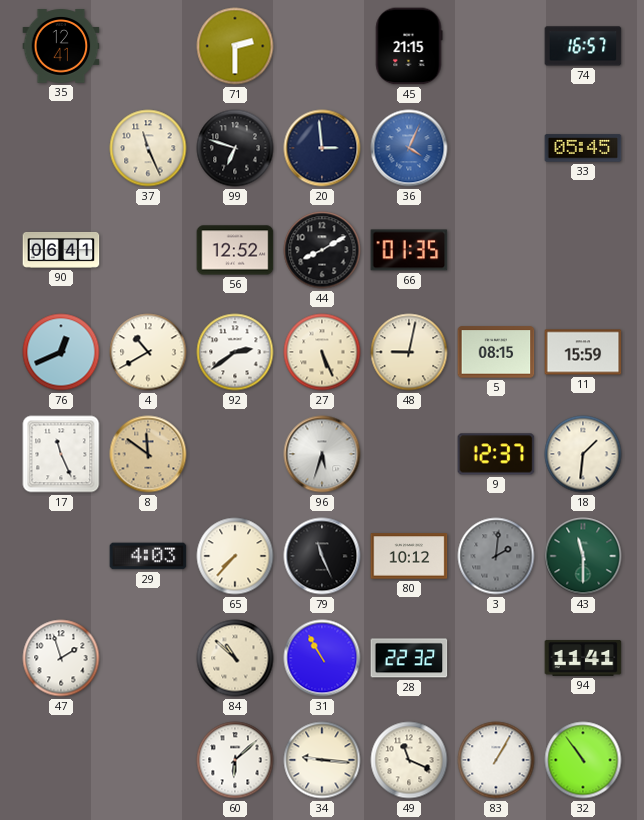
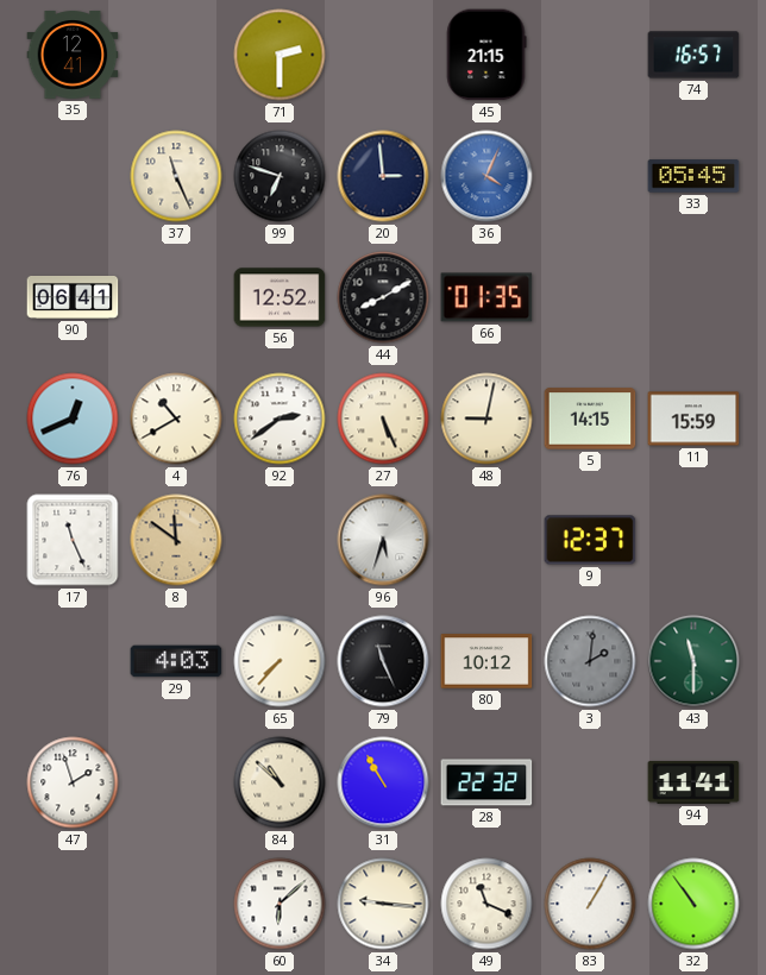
5: 08:15 -> 14:15
18: 1:31 -> none
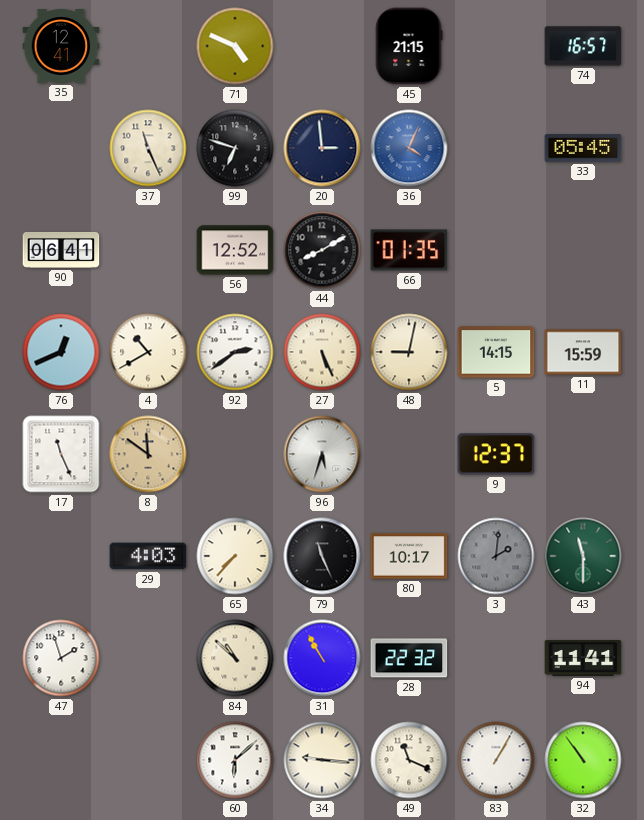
71: 2:30 -> 4:49
80: 10:12 -> 10:17
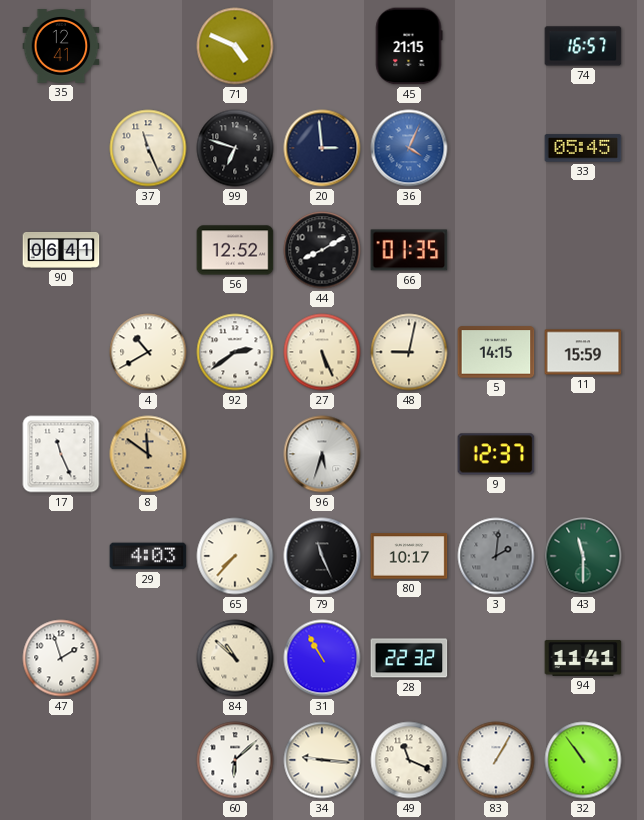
76: 12:41 -> none
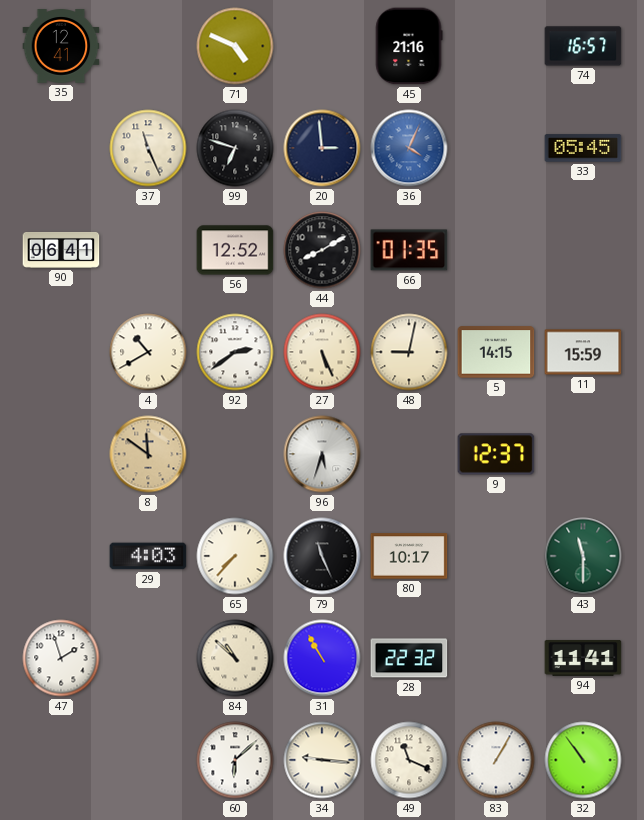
45: 21:15 -> 21:16
17: 11:26 -> none
3: 2:01 -> none
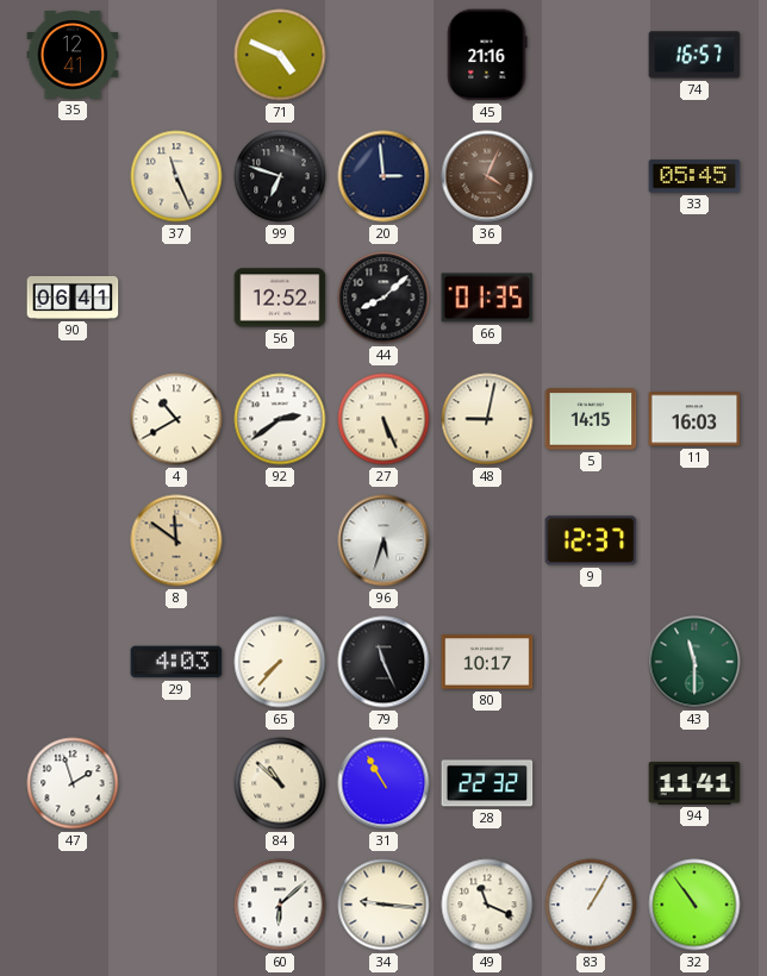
36 dial: blue -> brown
44: 8:10 -> 8:08
11: 15:59 -> 16:03
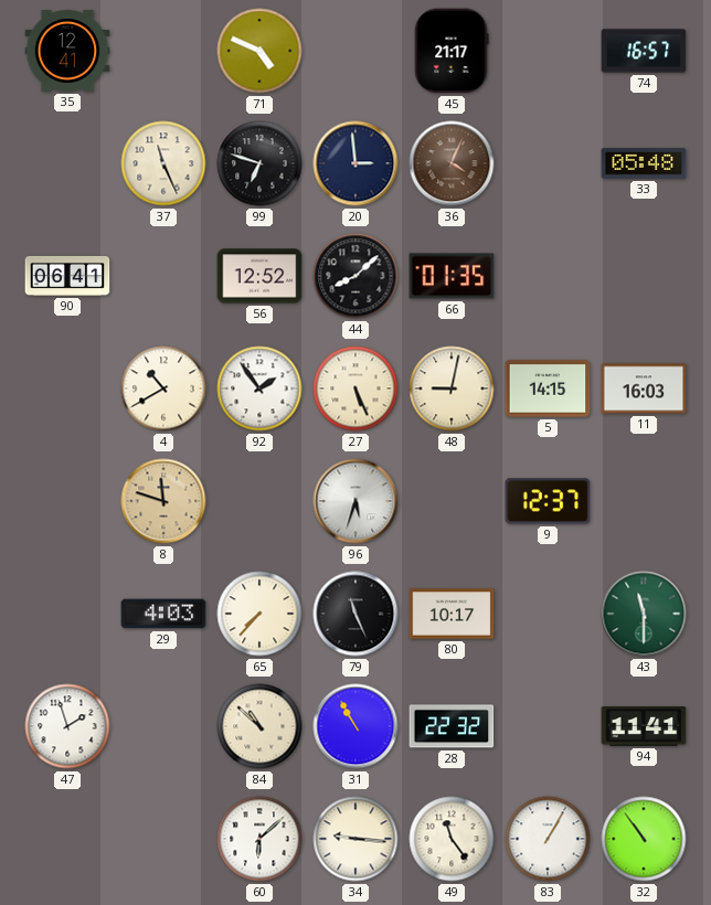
45: 21:16 -> 21:17
33: 05:45 -> 05:48
92: 2:39 -> 1:54
8: 11:51 -> 11:48
49: 11:19 -> 11:24
